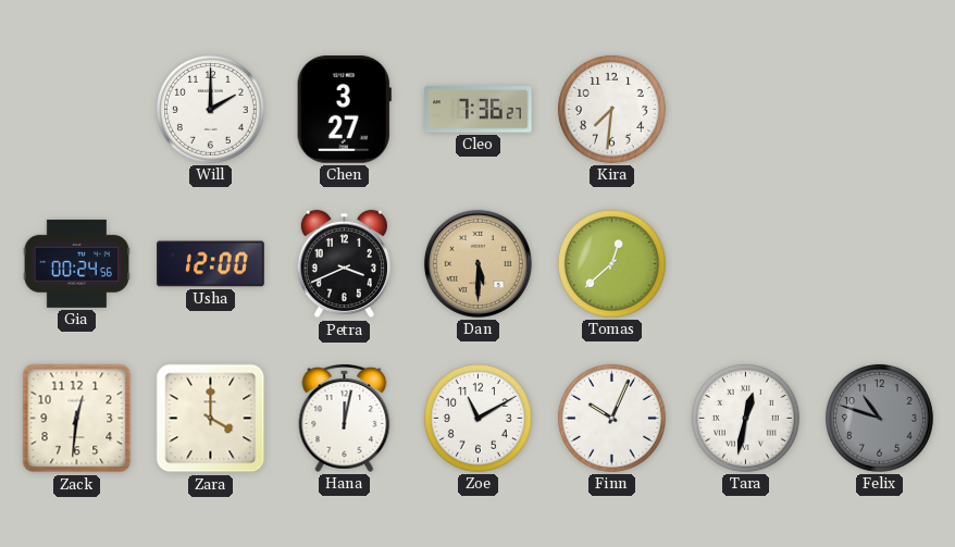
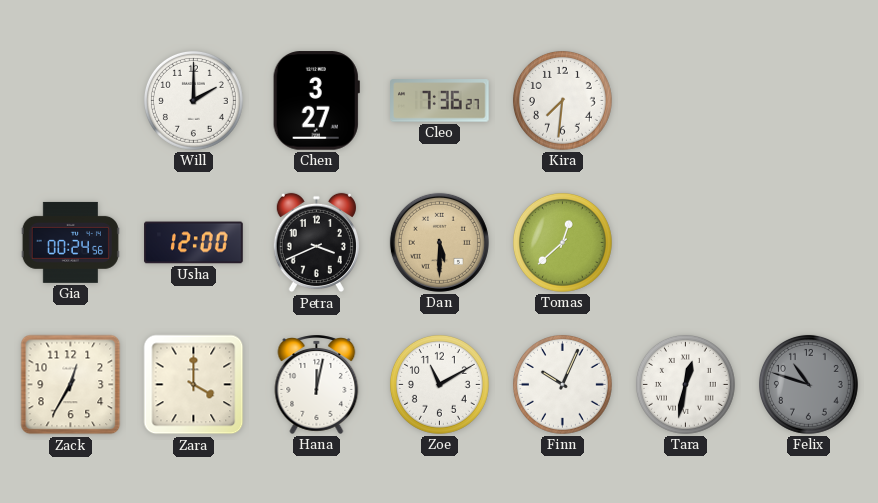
Zack: 12:31 -> 12:35
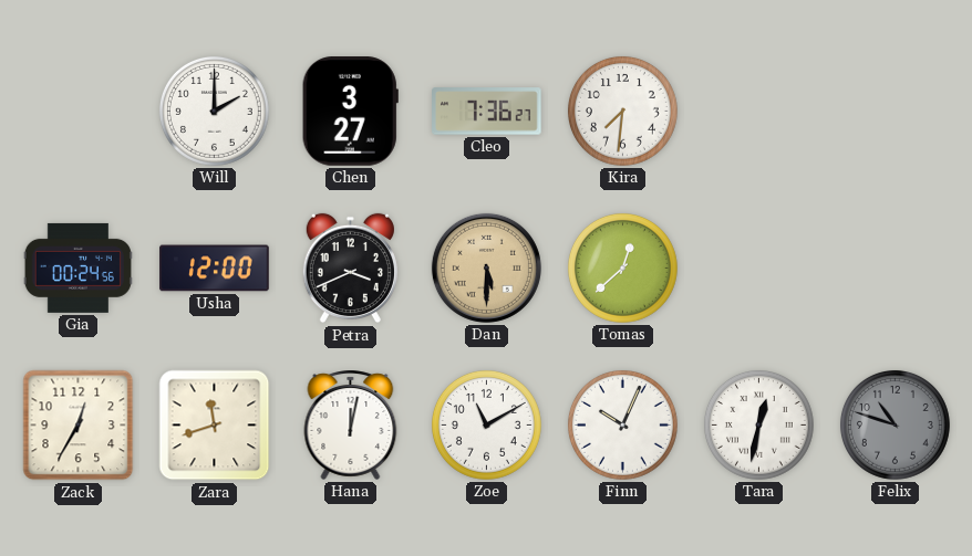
Zara: 4:00 -> 11:42
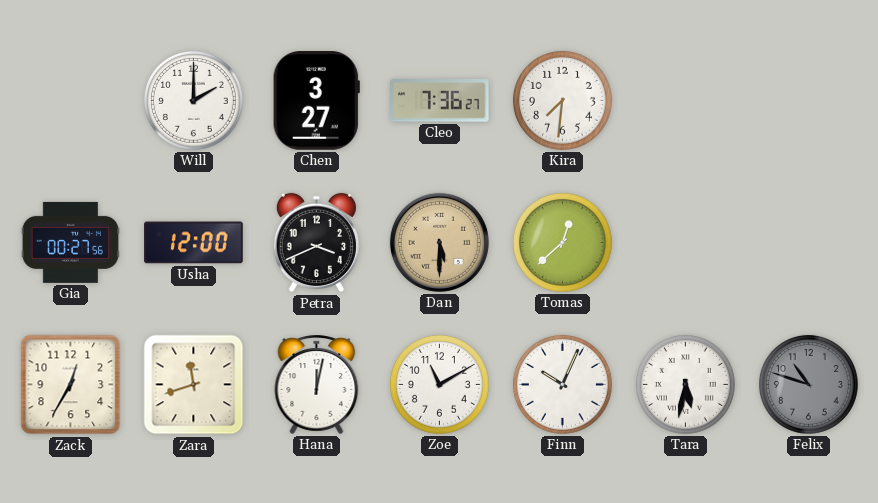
Gia: 00:24 -> 00:27
Tara: 12:32 -> 5:32
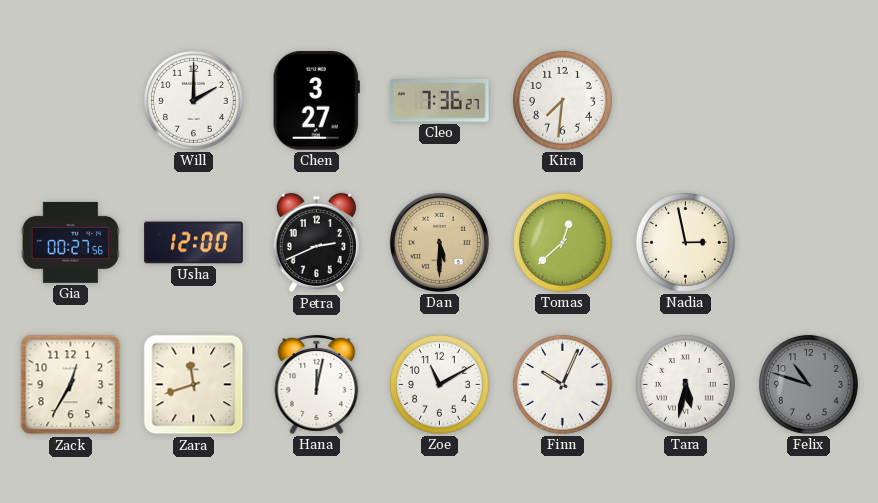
Petra: 3:41 -> 2:41
Nadia: none -> 2:58
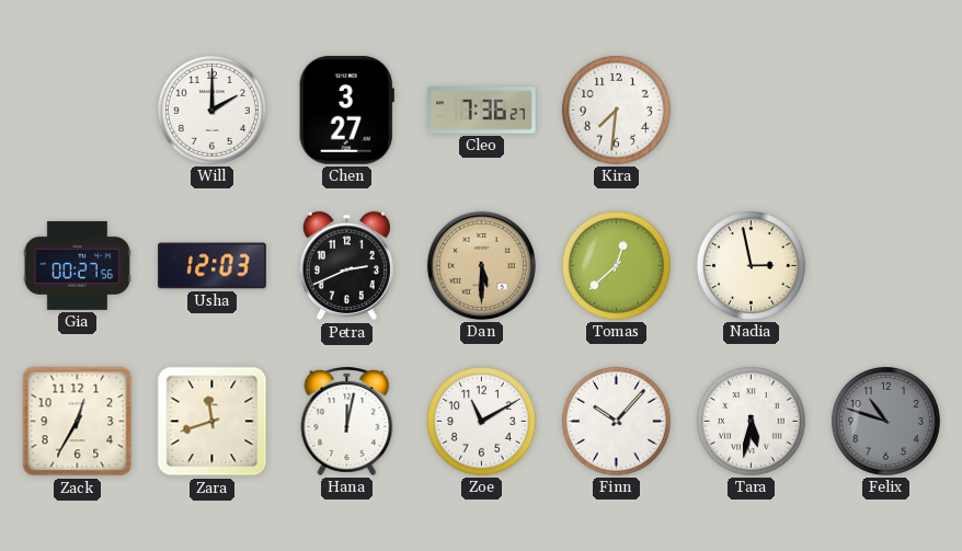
Usha: 12:00 -> 12:03
Finn: 10:04 -> 10:07
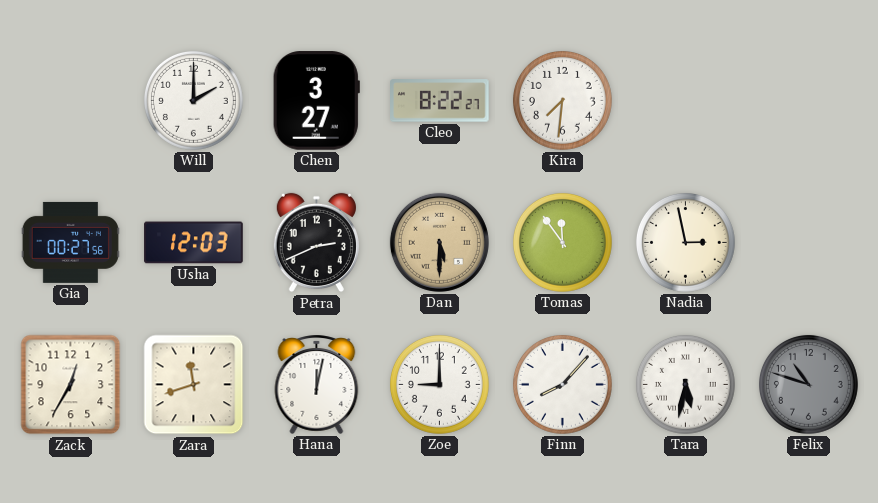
Cleo: 7:36 -> 8:22
Tomas: 12:38 -> 11:54
Zoe: 11:10 -> 9:00
Finn: 10:07 -> 8:07
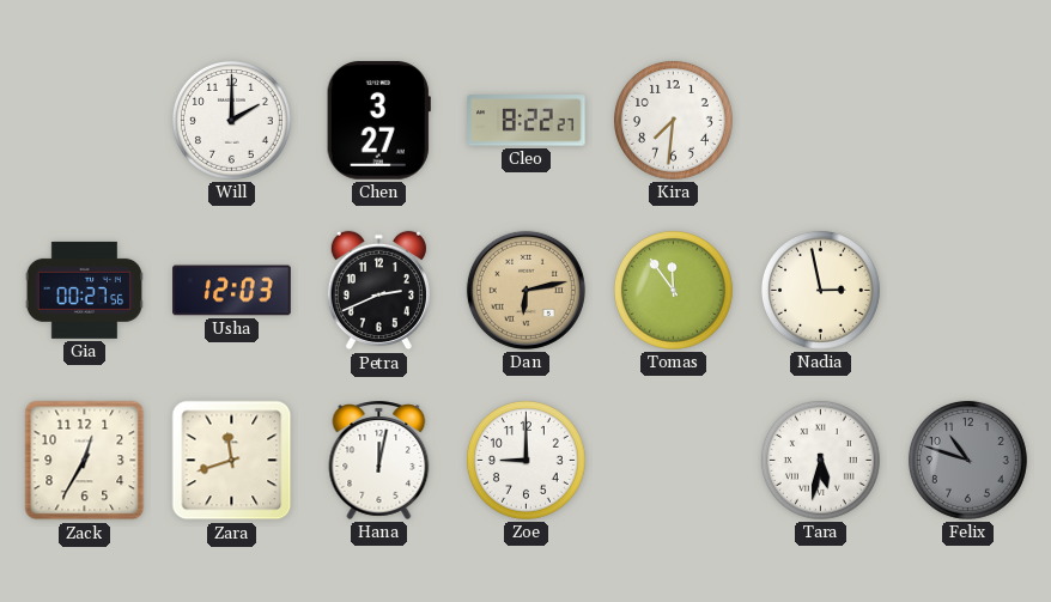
Dan: 5:30 -> 6:13
Finn: 8:07 -> none
